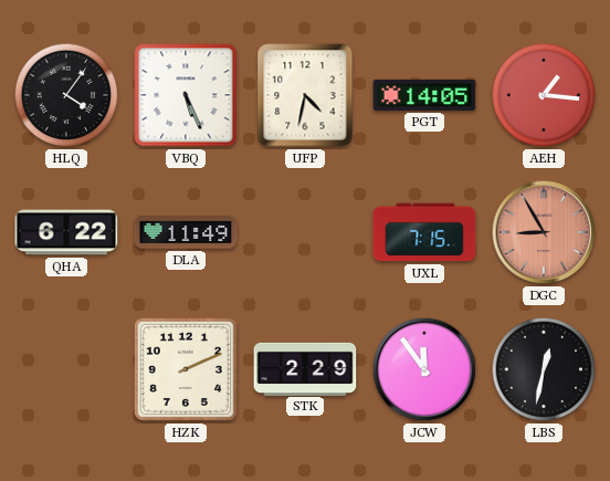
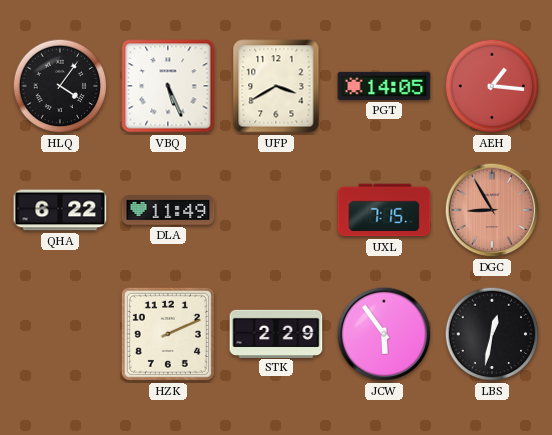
UFP: 4:32 -> 3:40
JCW: 11:54 -> 5:54
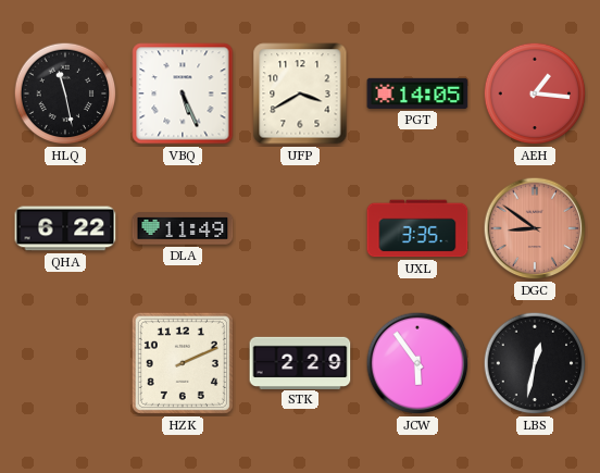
HLQ: 4:06 -> 11:28
UXL: 7:15 -> 3:35
DGC: 8:55 -> 8:51
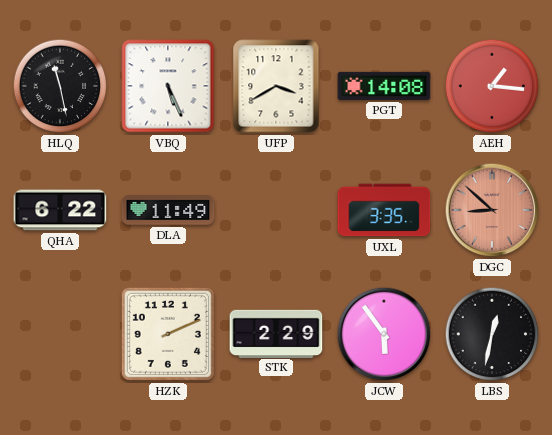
PGT: 14:05 -> 14:08
DGC: 8:51 -> 8:52
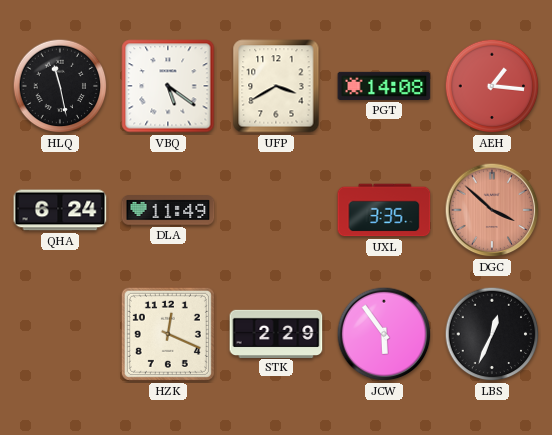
VBQ: 5:26 -> 5:21
QHA: 6:22 -> 6:24
DGC: 8:52 -> 3:52
HZK: 2:11 -> 12:19
LBS: 12:32 -> 12:34
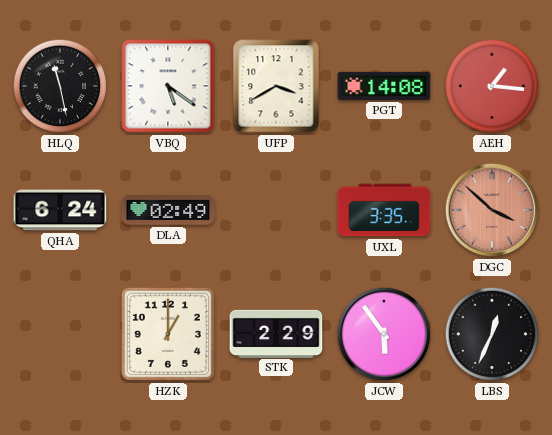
DLA: 11:49 -> 02:49
HZK: 12:19 -> 1:00
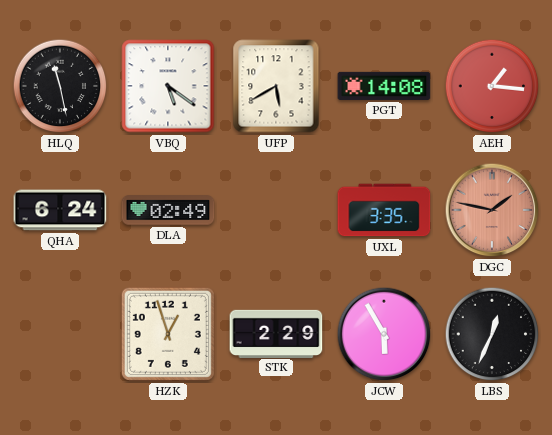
UFP: 3:40 -> 5:40
DGC: 3:52 -> 1:47
HZK: 1:00 -> 12:57
JCW: 5:54 -> 5:55
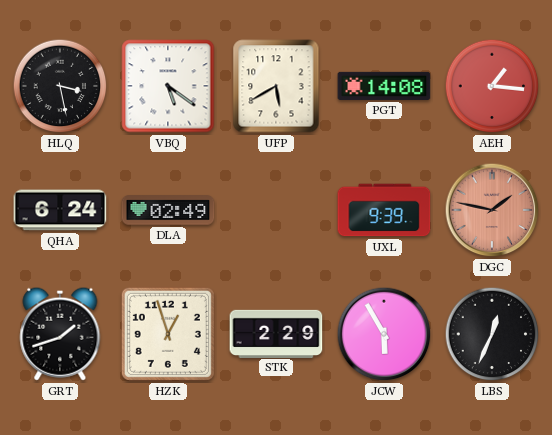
HLQ: 11:28 -> 3:28
UXL: 3:35 -> 9:39
GRT: none -> 1:42
